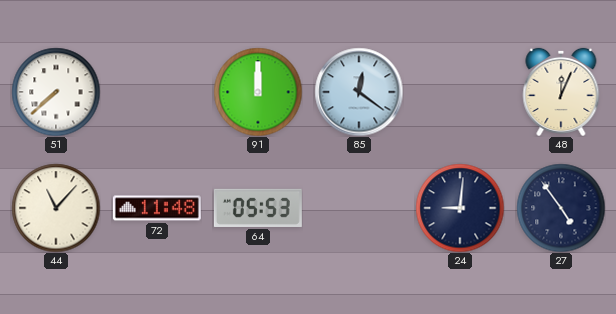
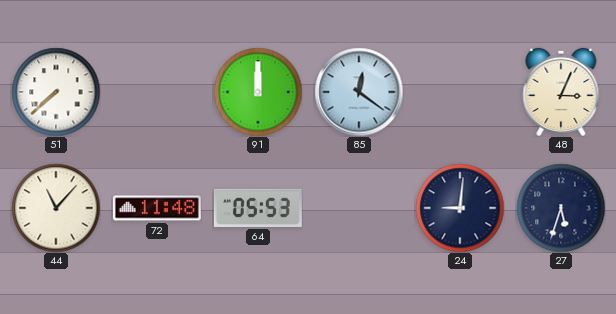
48: 12:04 -> 3:04
27: 4:54 -> 5:33
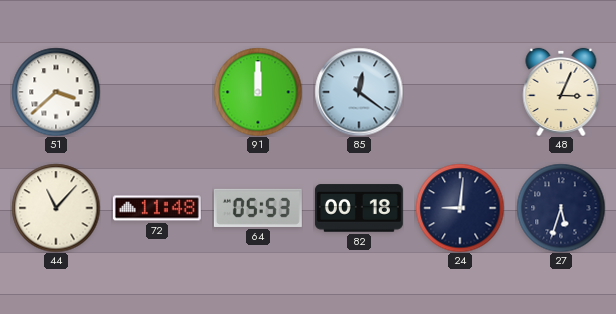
51: 7:38 -> 3:38
82: none -> 00:18
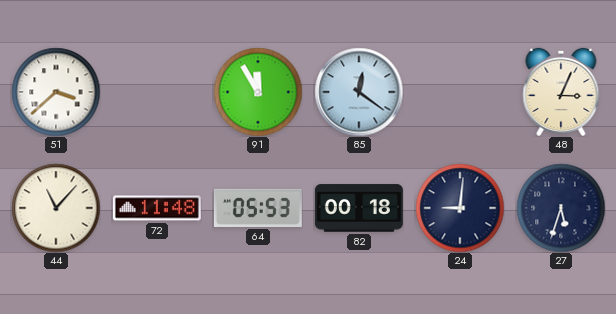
91: 12:00 -> 11:55
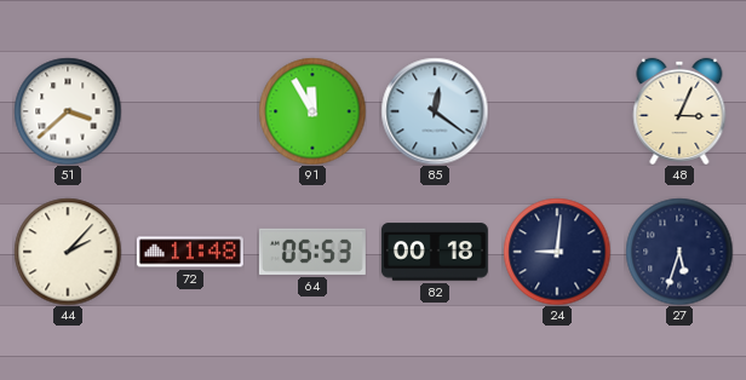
44: 11:07 -> 2:07
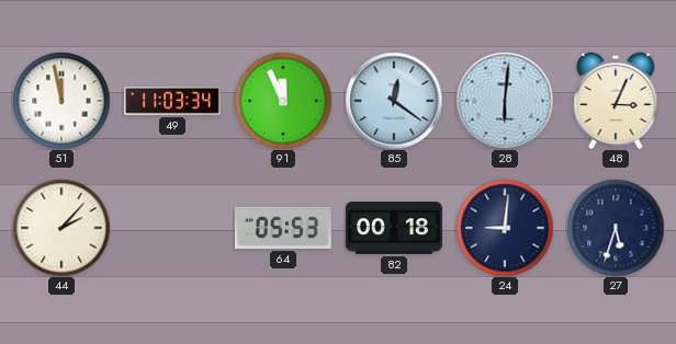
51: 3:38 -> 11:58
49: none -> 11:03
91: 11:55 -> 11:56
28: none -> 6:01
72: 11:48 -> none
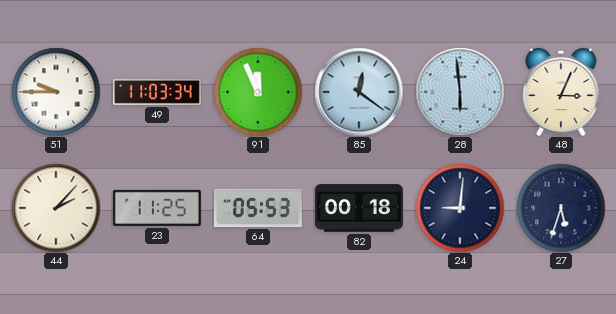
51: 11:58 -> 9:45
28: 6:01 -> 5:59
23: none -> 11:25
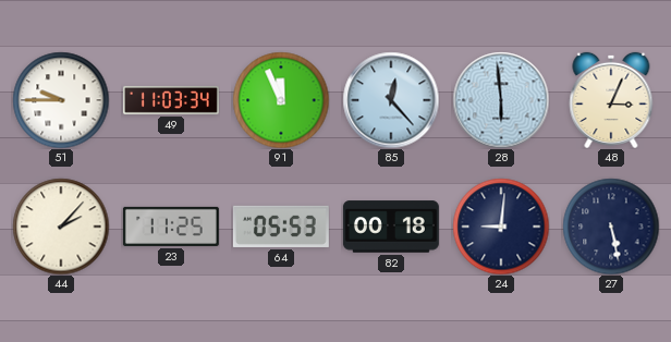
85: 12:21 -> 12:23
27: 5:33 -> 5:28
